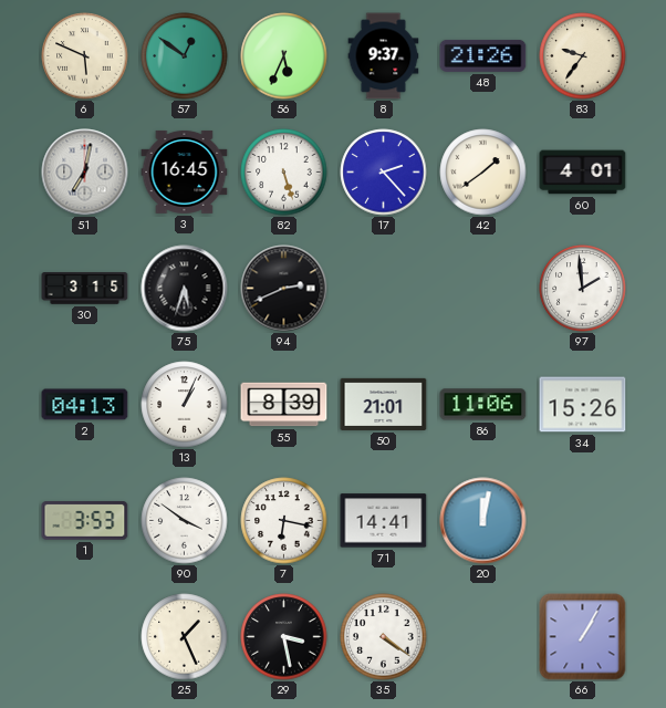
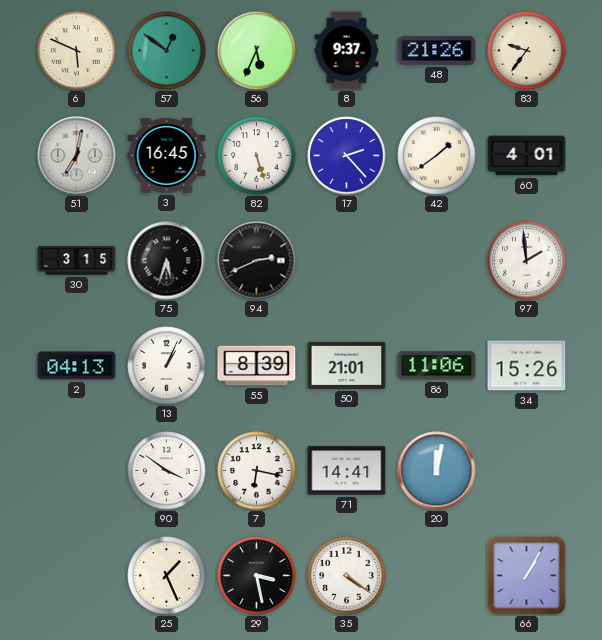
1: 3:53 -> none
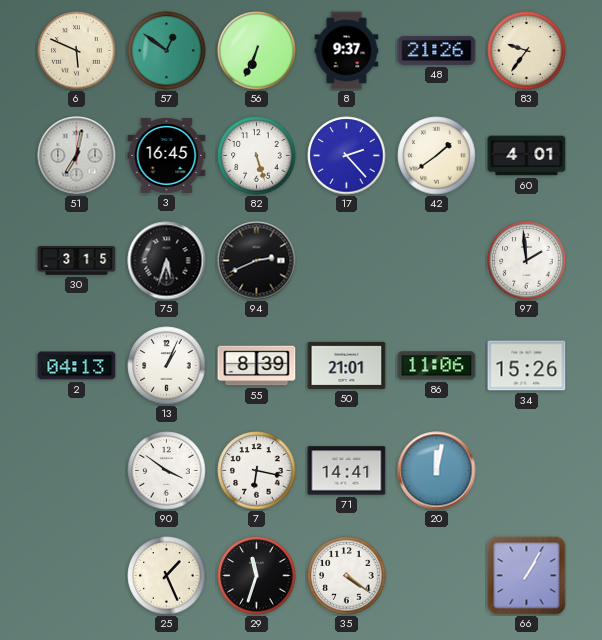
56: 5:34 -> 6:34
29: 3:28 -> 11:33
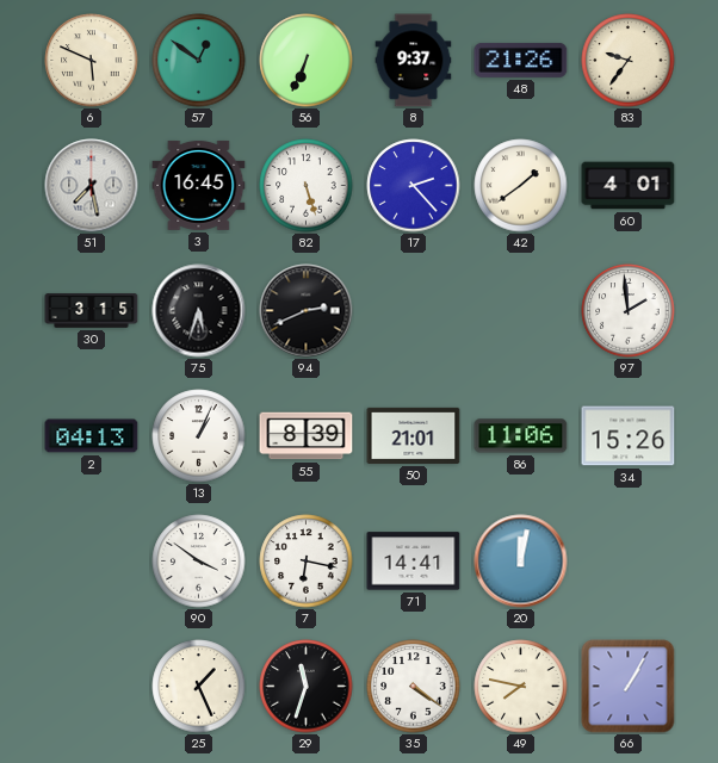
51: 7:02 -> 7:28
49: none -> 7:47
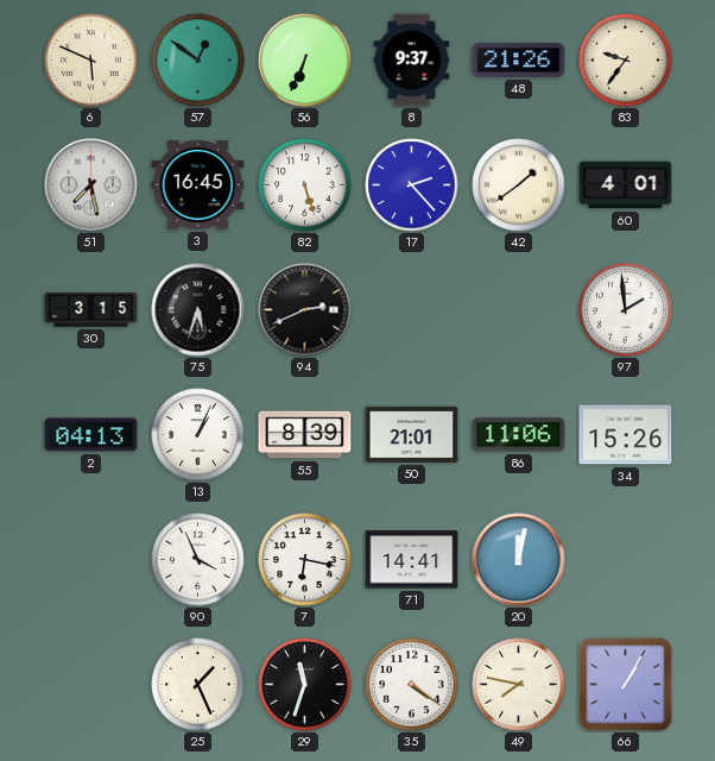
90: 3:51 -> 3:56
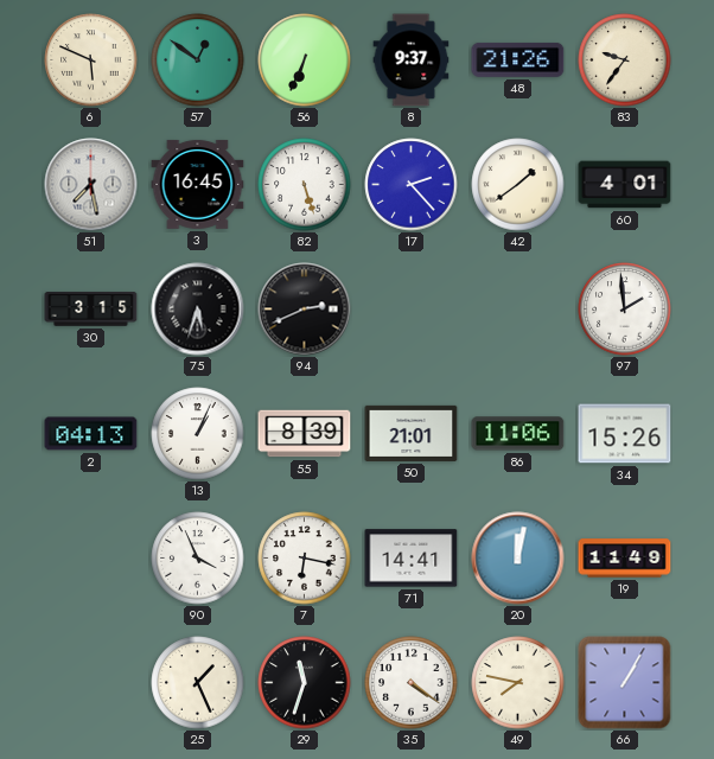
19: none -> 11:49
